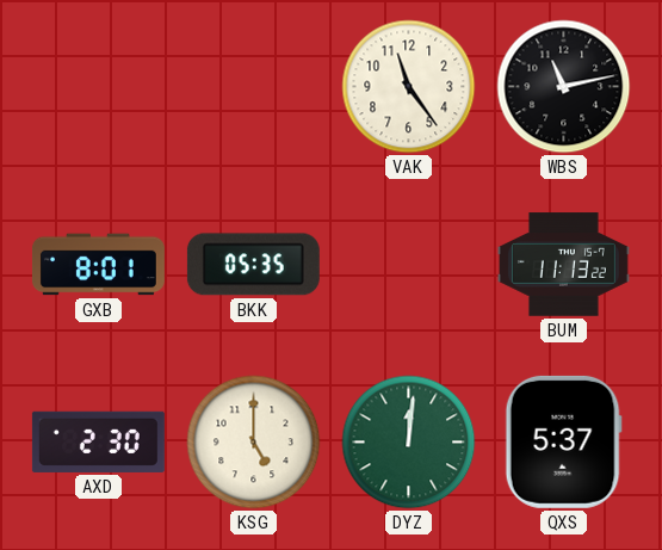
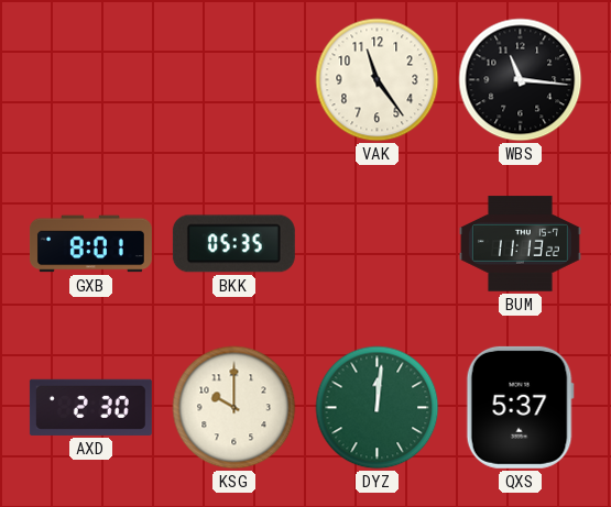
WBS: 11:13 -> 11:16
KSG: 5:00 -> 10:00
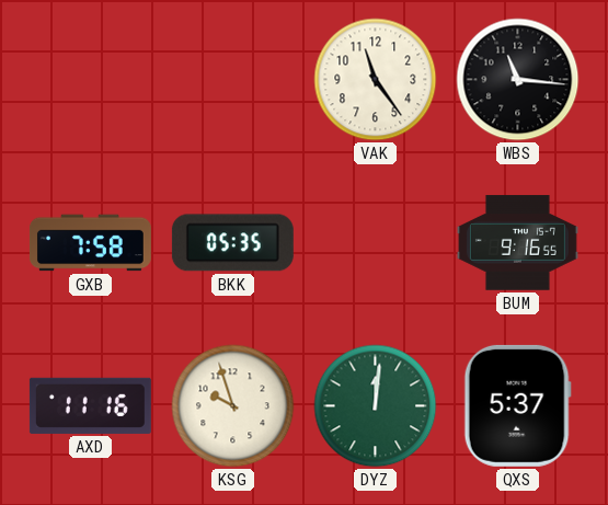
GXB: 8:01 -> 7:58
BUM: 11:13 -> 9:16
AXD: 2:30 -> 11:16
KSG: 10:00 -> 9:57
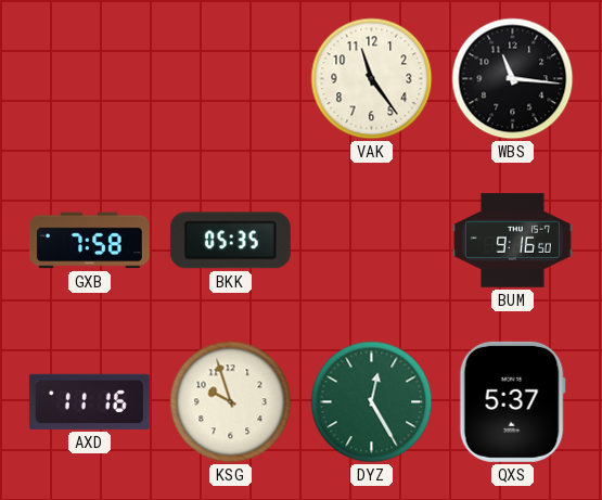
BUM: 9:16:55 -> 9:16:50
DYZ: 12:01 -> 12:25
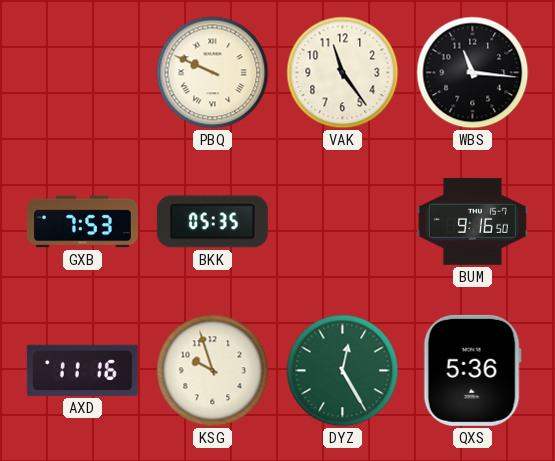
PBQ: none -> 9:49
GXB: 7:58 -> 7:53
QXS: 5:37 -> 5:36
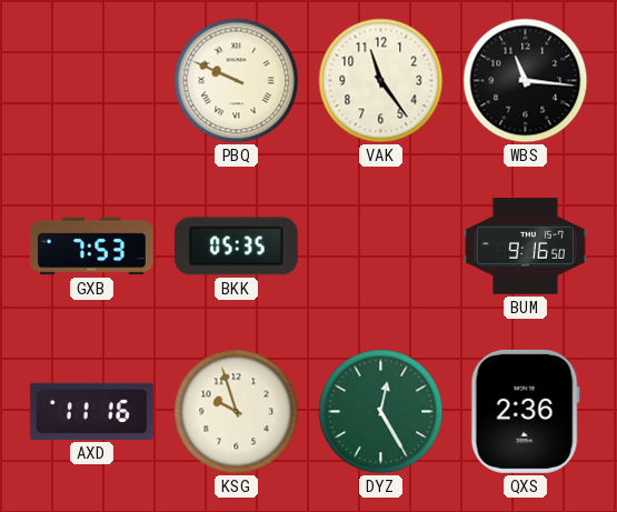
QXS: 5:36 -> 2:36
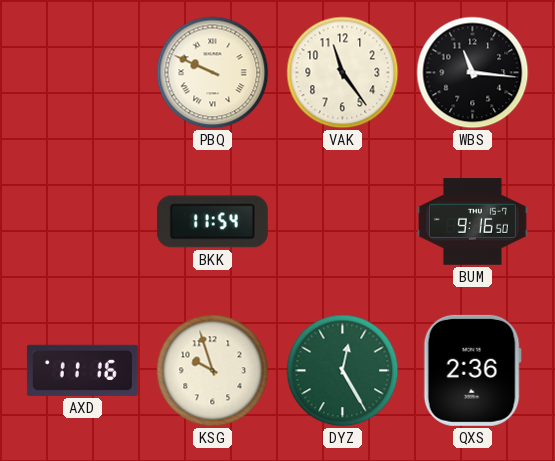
GXB: 7:53 -> none
BKK: 05:35 -> 11:54
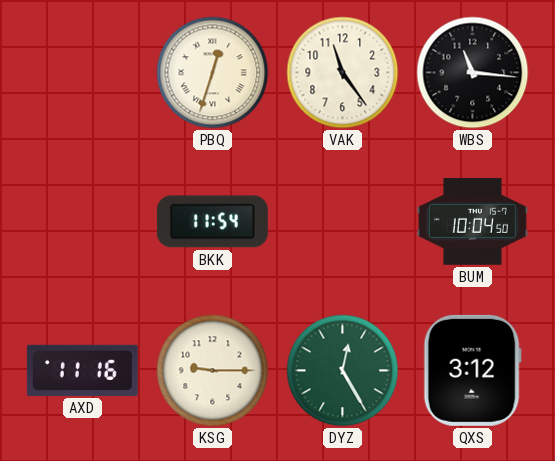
PBQ: 9:49 -> 12:33
BUM: 9:16 -> 10:04
KSG: 9:57 -> 9:15
QXS: 2:36 -> 3:12
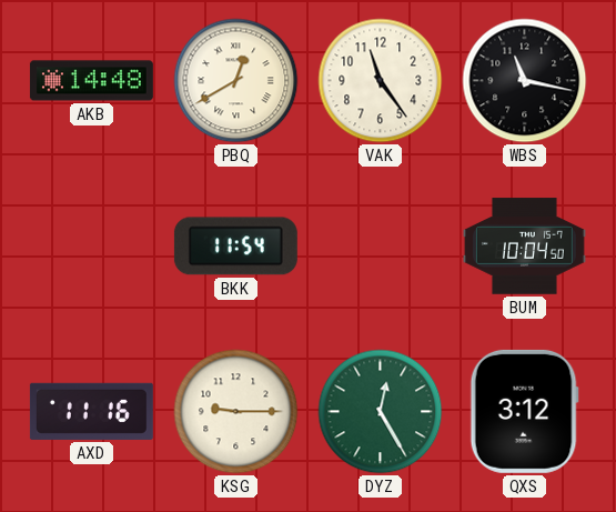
AKB: none -> 14:48
PBQ: 12:33 -> 12:40
WBS: 11:16 -> 11:17
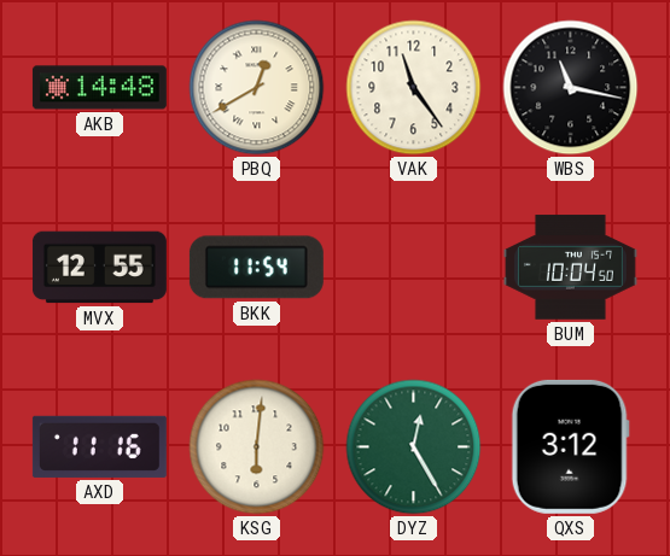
MVX: none -> 12:55
KSG: 9:15 -> 6:01
